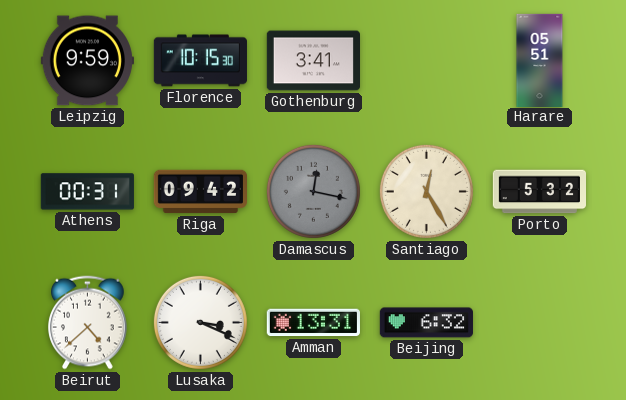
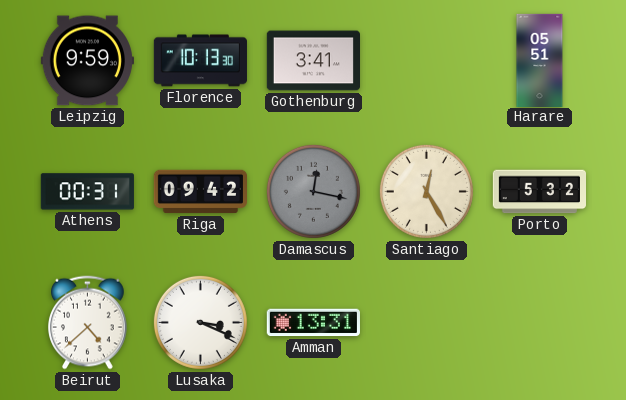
Florence: 10:15 -> 10:13
Beijing: 6:32 -> none
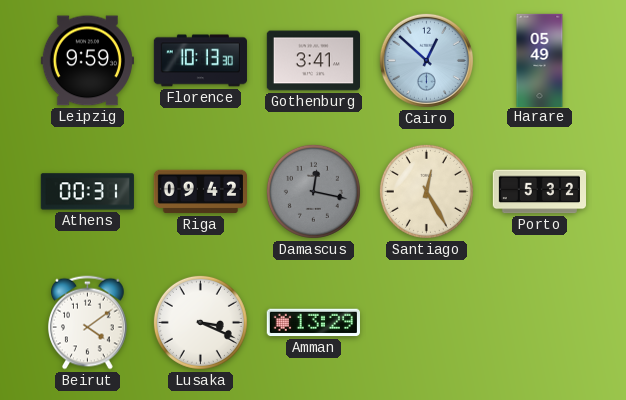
Cairo: none -> 12:52
Harare: 05:51 -> 05:49
Beirut: 4:38 -> 4:09
Amman: 13:31 -> 13:29
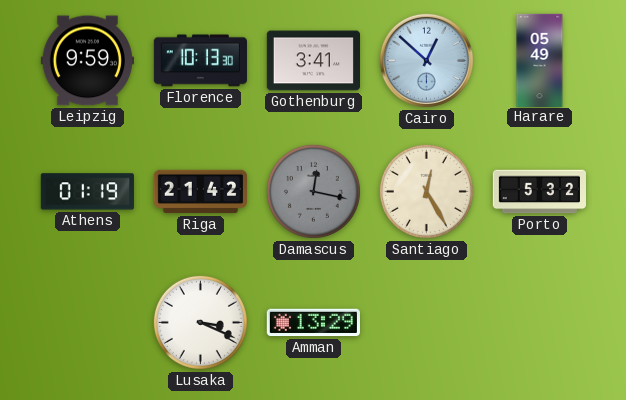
Athens: 00:31 -> 01:19
Riga: 09:42 -> 21:42
Beirut: 4:09 -> none
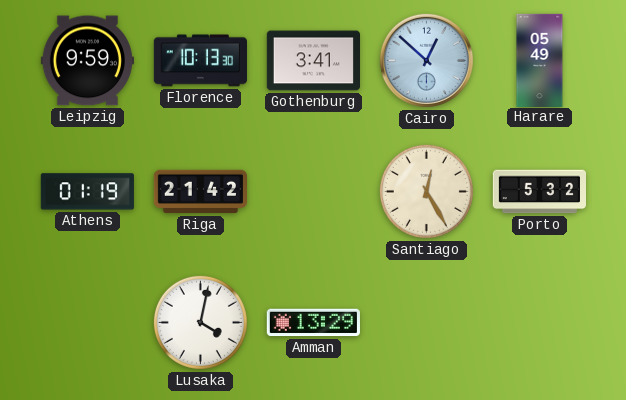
Damascus: 12:17 -> none
Lusaka: 3:19 -> 4:02
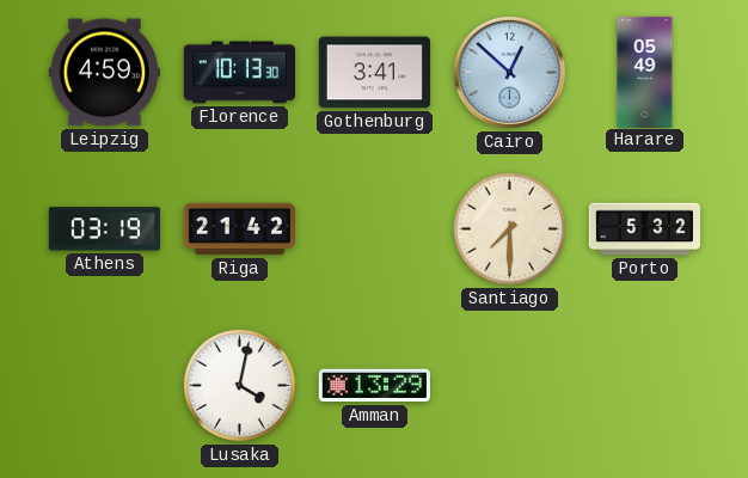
Leipzig: 9:59 -> 4:59
Athens: 01:19 -> 03:19
Santiago: 12:25 -> 7:30
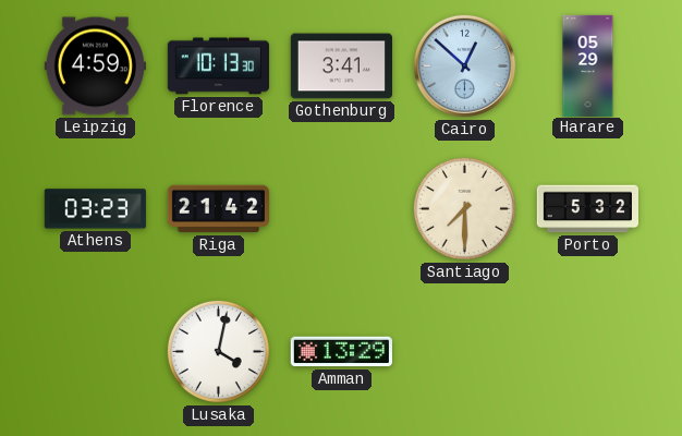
Harare: 05:49 -> 05:29
Athens: 03:19 -> 03:23
